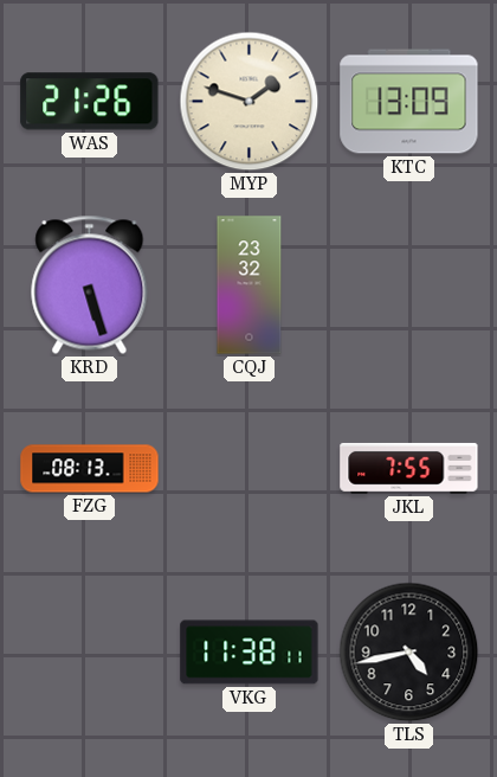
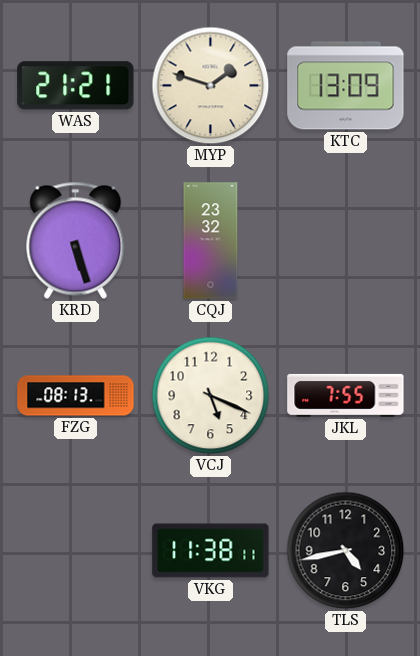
WAS: 21:26 -> 21:21
VCJ: none -> 5:19
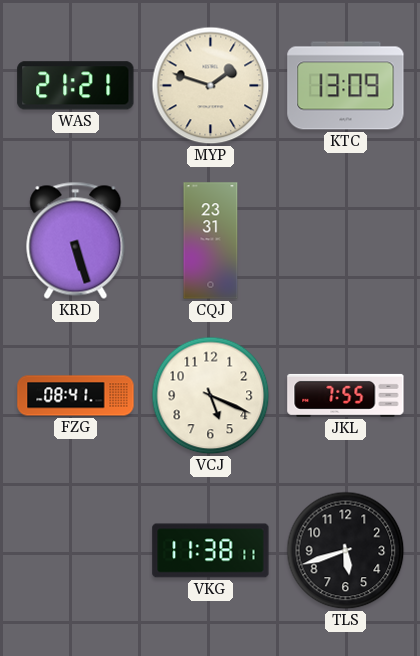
CQJ: 23:32 -> 23:31
FZG: 08:13 -> 08:41
TLS: 4:43 -> 5:42
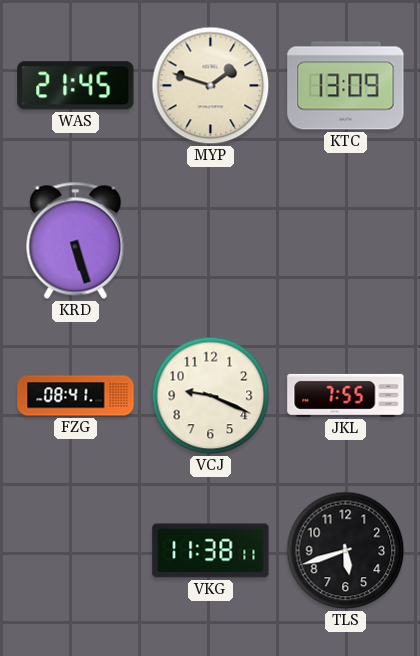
WAS: 21:21 -> 21:45
CQJ: 23:31 -> none
VCJ: 5:19 -> 9:19
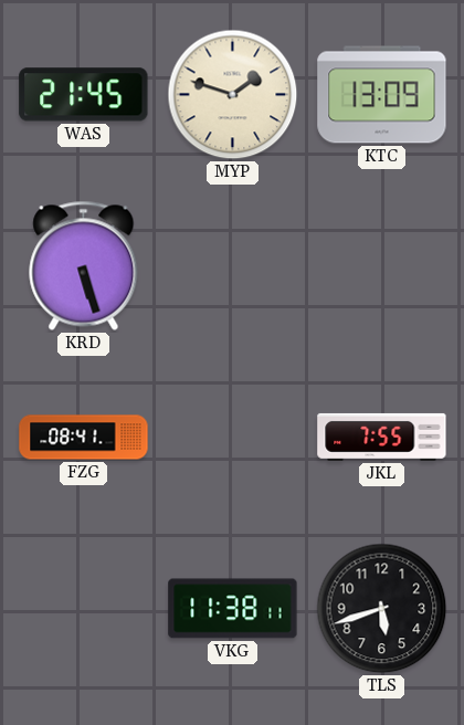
VCJ: 9:19 -> none
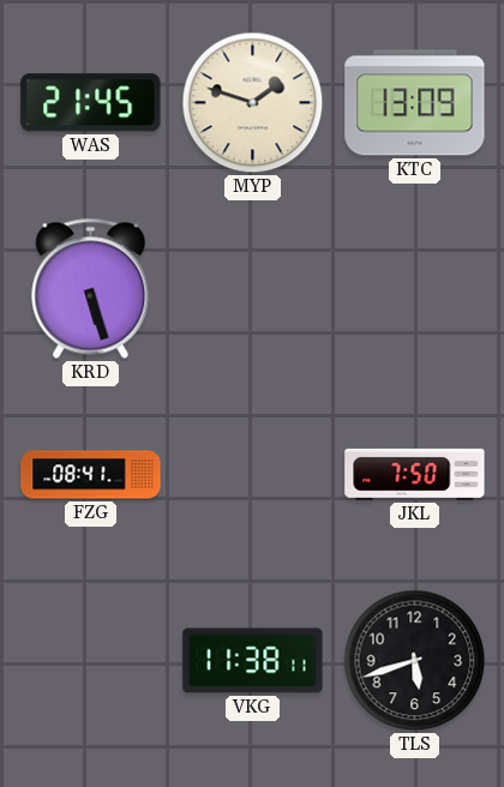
JKL: 7:55 -> 7:50
